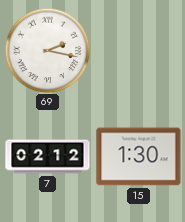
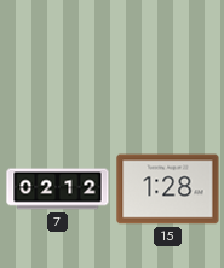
69: 2:17 -> none
15: 1:30 -> 1:28
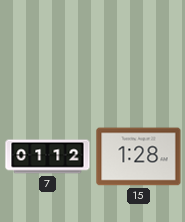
7: 02:12 -> 01:12
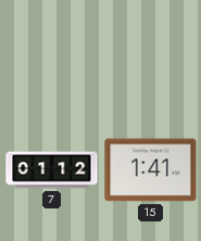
15: 1:28 -> 1:41
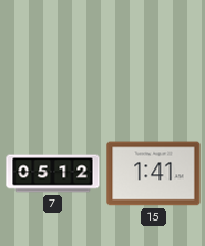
7: 01:12 -> 05:12
